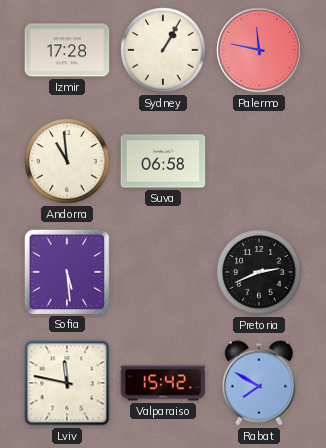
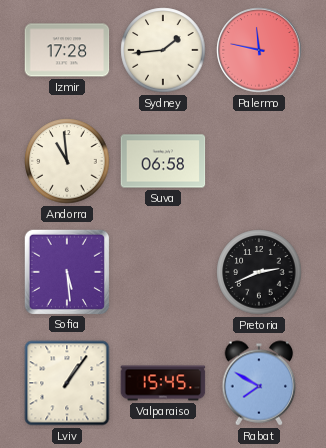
Sydney: 1:05 -> 1:44
Lviv: 11:47 -> 1:06
Valparaiso: 15:42 -> 15:45
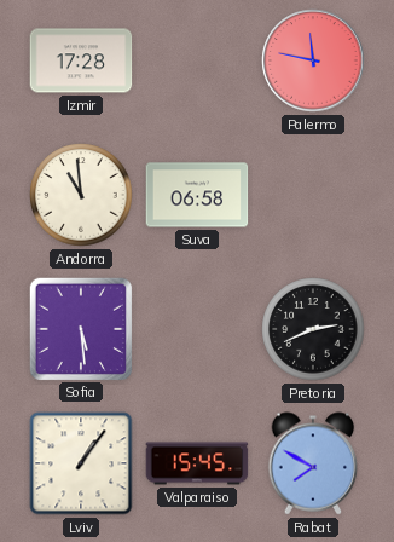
Sydney: 1:44 -> none
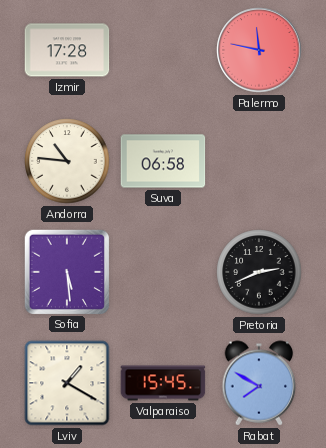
Andorra: 10:59 -> 10:46
Lviv: 1:06 -> 1:20
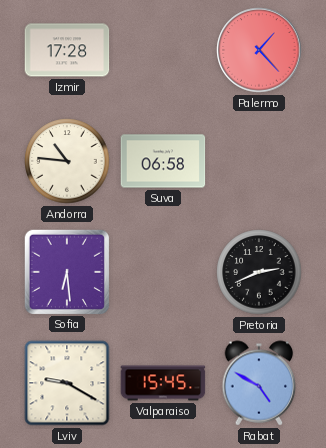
Palermo: 11:47 -> 1:23
Sofia: 5:29 -> 6:29
Lviv: 1:20 -> 9:20
Rabat: 7:50 -> 4:50
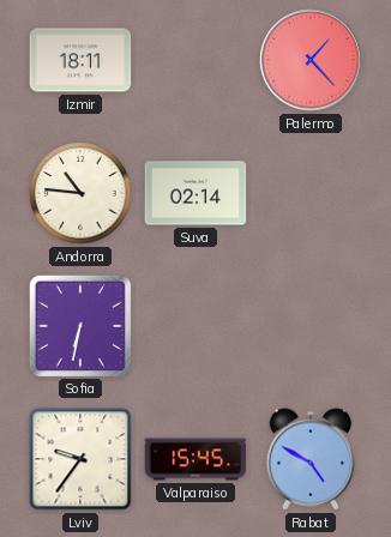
Izmir: 17:28 -> 18:11
Suva: 06:58 -> 02:14
Sofia: 6:29 -> 6:32
Pretoria: 2:41 -> none
Lviv: 9:20 -> 9:36
